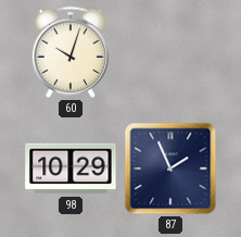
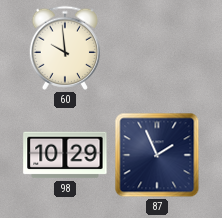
60: 10:03 -> 9:59
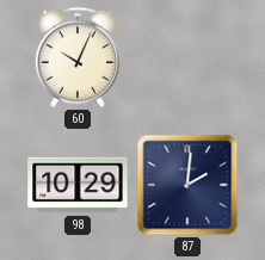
60: 9:59 -> 10:04
87: 1:56 -> 2:01
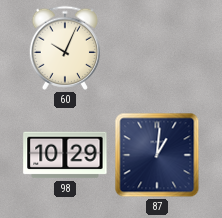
87: 2:01 -> 1:01
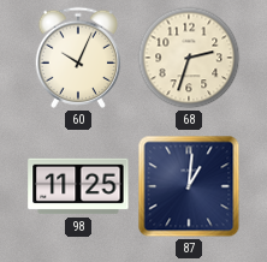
68: none -> 2:33
98: 10:29 -> 11:25
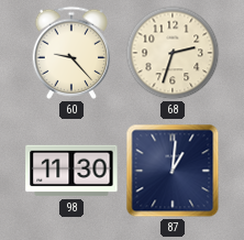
60: 10:04 -> 9:23
98: 11:25 -> 11:30
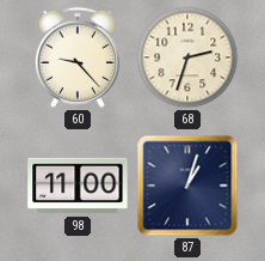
98: 11:30 -> 11:00
87: 1:01 -> 1:03
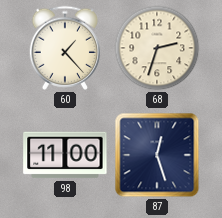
60: 9:23 -> 1:23
87: 1:03 -> 12:27
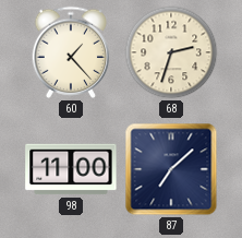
87: 12:27 -> 7:08
